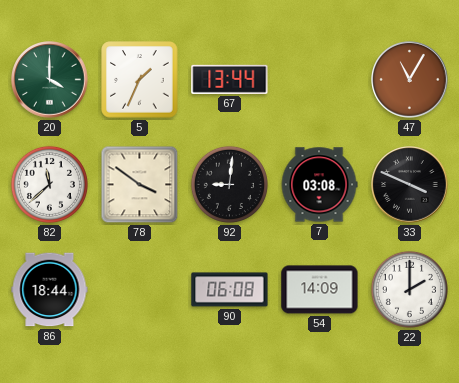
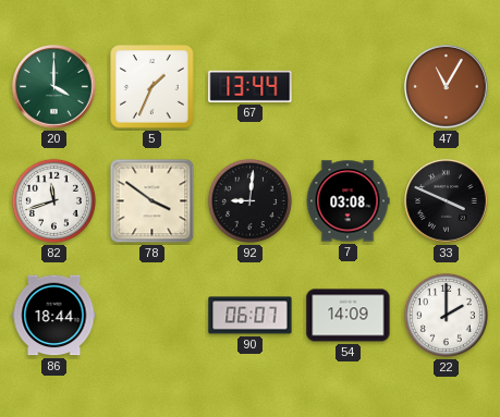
82: 11:38 -> 11:42
90: 06:08 -> 06:07
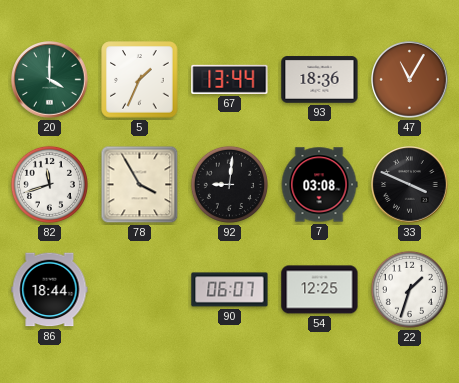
93: none -> 18:36
78: 3:51 -> 3:55
54: 14:09 -> 12:25
22: 2:00 -> 1:33
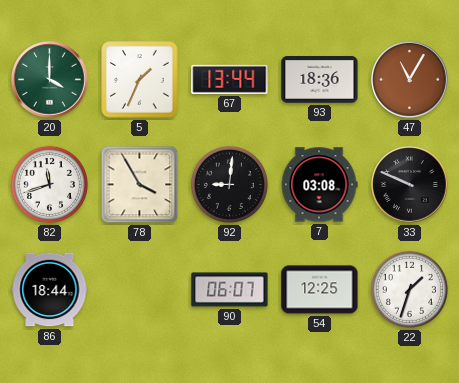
33: 3:49 -> 9:49
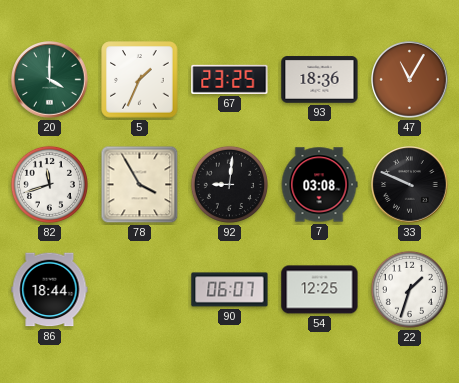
67: 13:44 -> 23:25
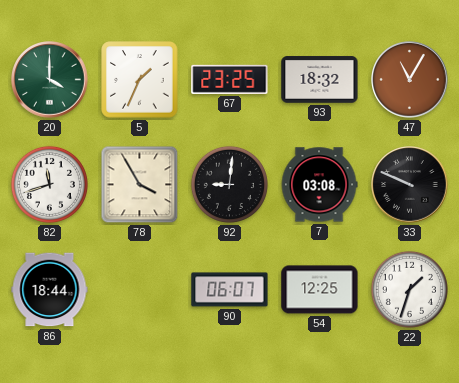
93: 18:36 -> 18:32
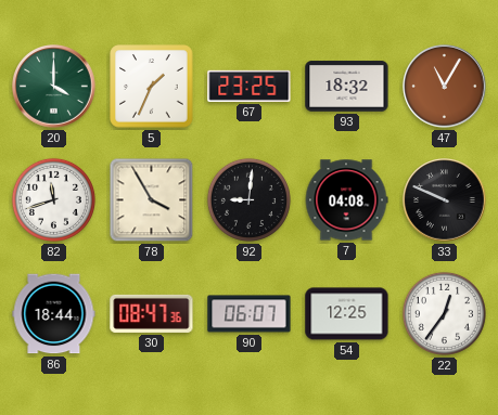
7: 03:08 -> 04:08
30: none -> 08:47
22: 1:33 -> 12:36
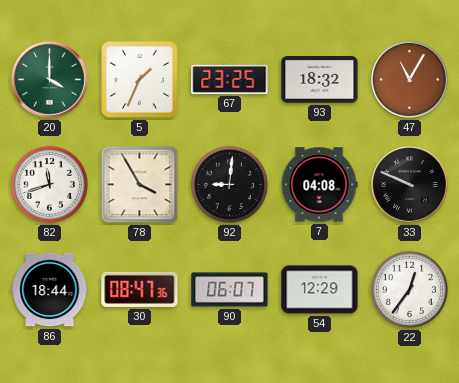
54: 12:25 -> 12:29
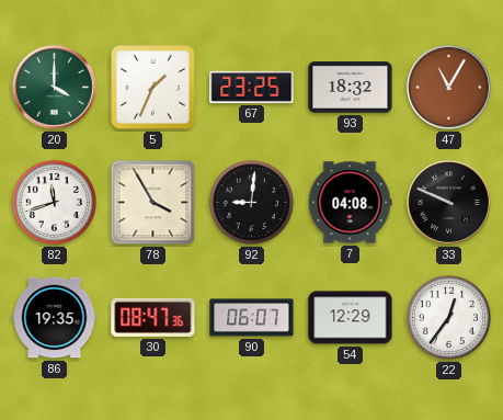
86: 18:44 -> 19:35
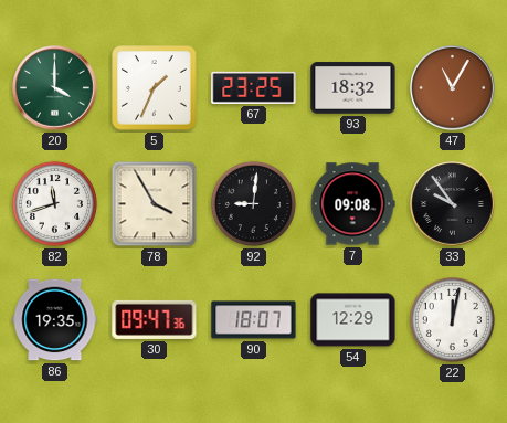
7: 04:08 -> 09:08
33: 9:49 -> 9:54
30: 08:47 -> 09:47
90: 06:07 -> 18:07
22: 12:36 -> 12:02
